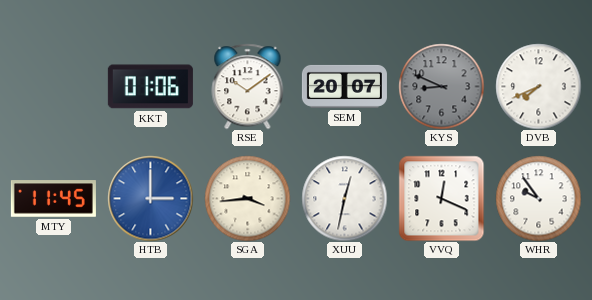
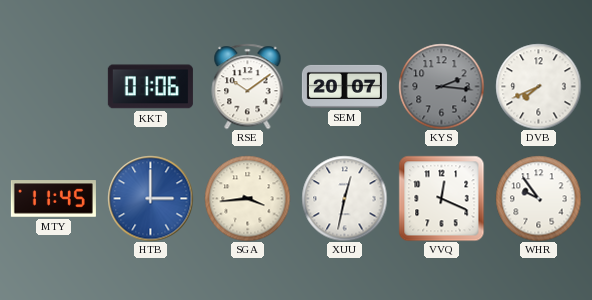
KYS: 8:49 -> 2:16
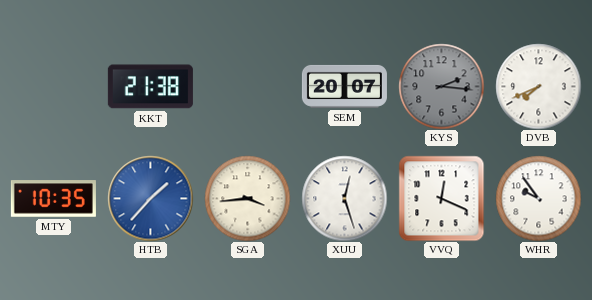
KKT: 01:06 -> 21:38
RSE: 10:09 -> none
MTY: 11:45 -> 10:35
HTB: 3:00 -> 1:37
XUU: 12:32 -> 12:27
